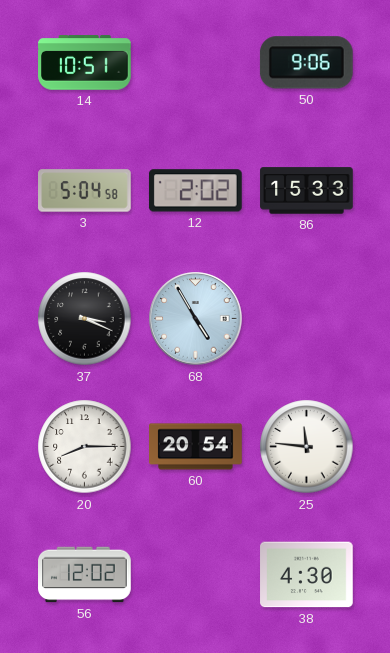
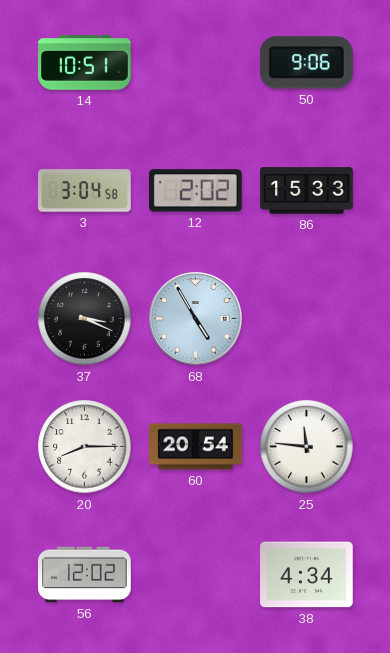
3: 5:04 -> 3:04
38: 4:30 -> 4:34
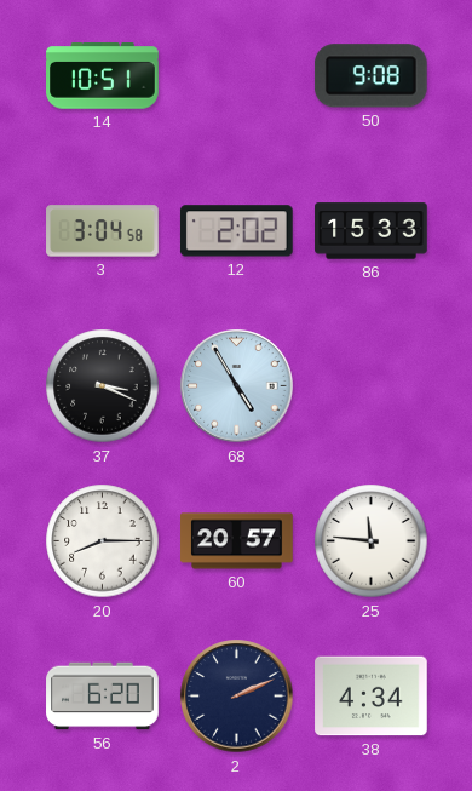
50: 9:06 -> 9:08
60: 20:54 -> 20:57
56: 12:02 -> 6:20
2: none -> 2:11
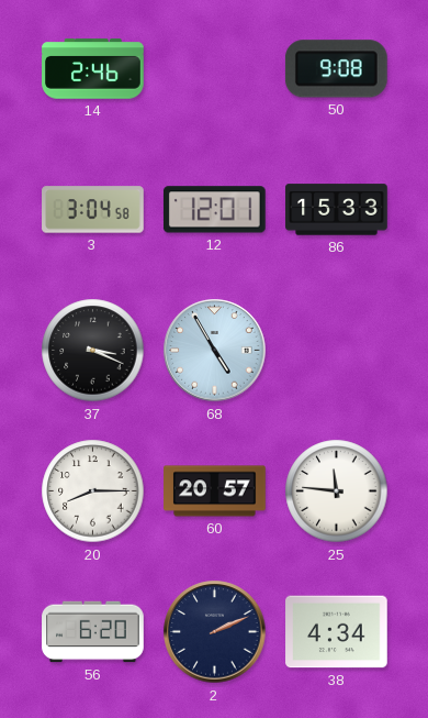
14: 10:51 -> 2:46
12: 2:02 -> 12:01
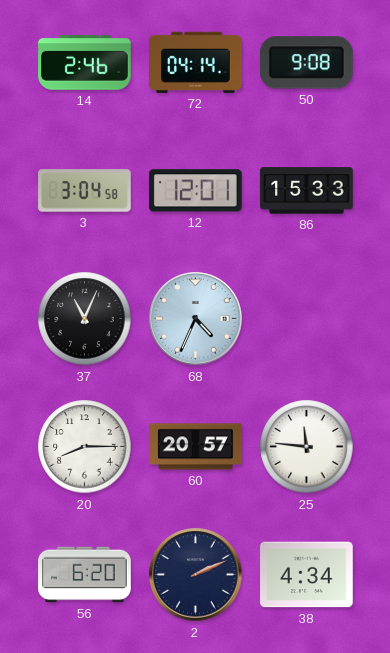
72: none -> 04:14
37: 3:19 -> 11:04
68: 4:55 -> 4:34
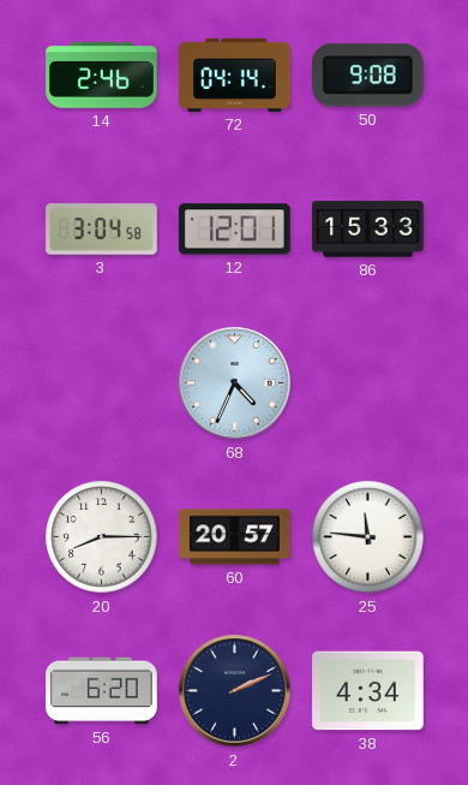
37: 11:04 -> none
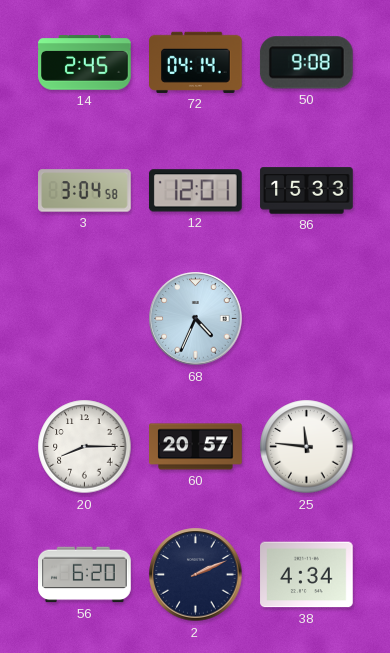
14: 2:46 -> 2:45
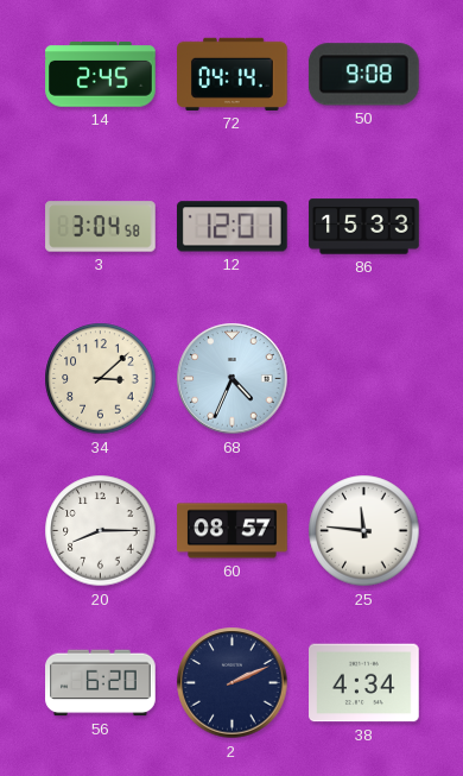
34: none -> 3:08
60: 20:57 -> 08:57
